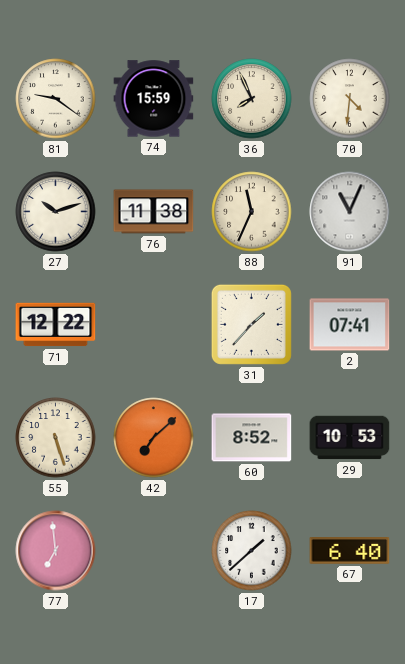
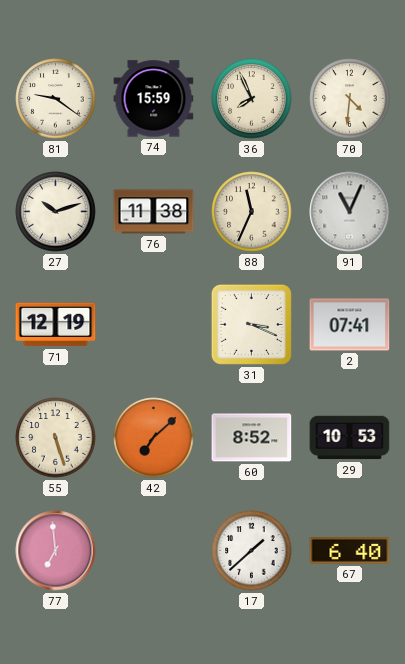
71: 12:22 -> 12:19
31: 1:37 -> 3:19
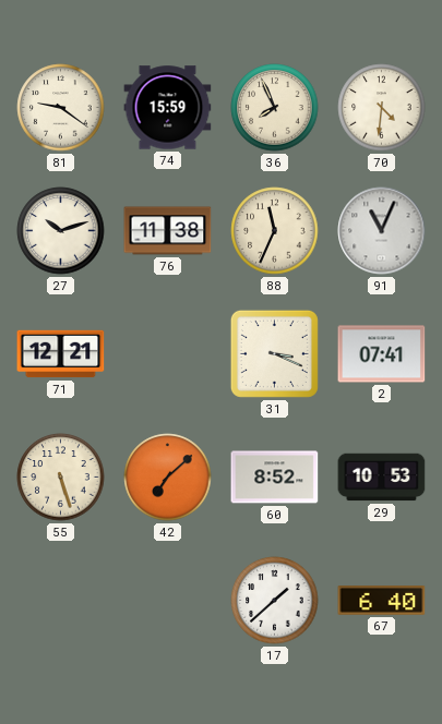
71: 12:19 -> 12:21
77: 6:59 -> none
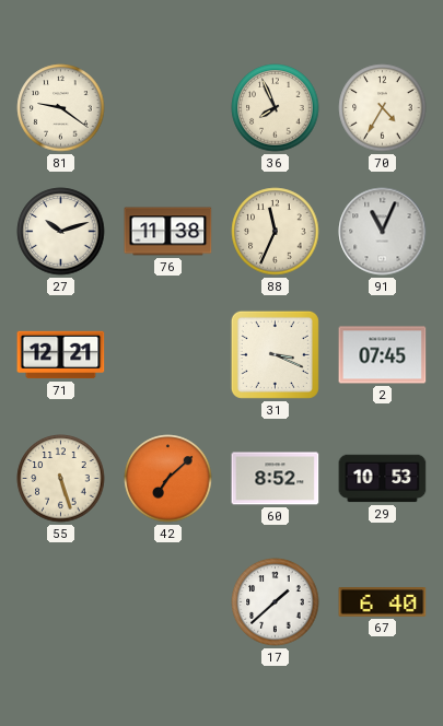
74: 15:59 -> none
70: 4:31 -> 4:35
2: 07:41 -> 07:45
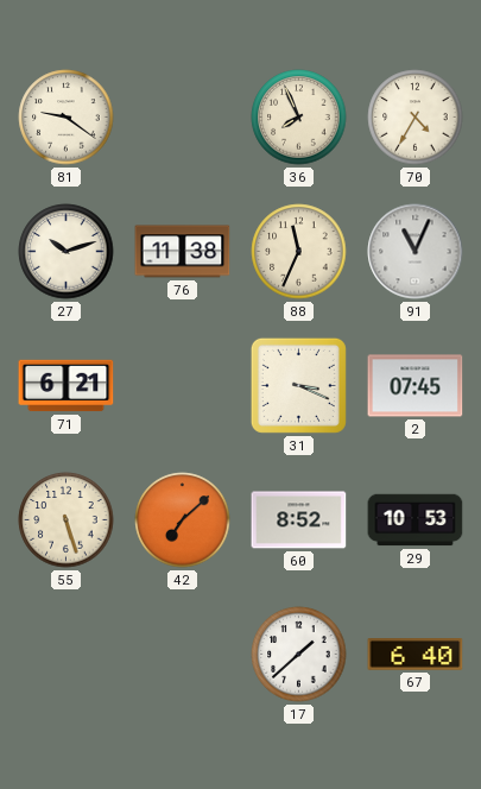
71: 12:21 -> 6:21
